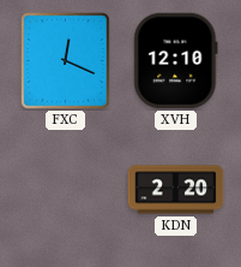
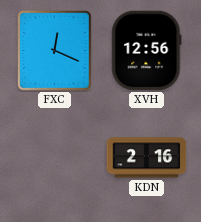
XVH: 12:10 -> 12:56
KDN: 2:20 -> 2:16
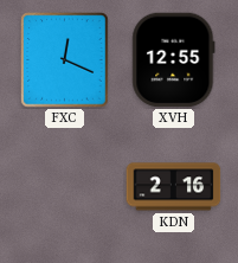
XVH: 12:56 -> 12:55
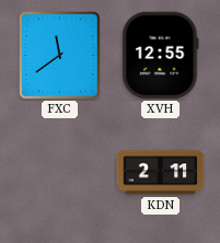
FXC: 12:19 -> 11:39
KDN: 2:16 -> 2:11
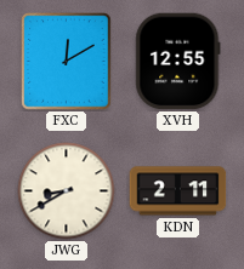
FXC: 11:39 -> 12:10
JWG: none -> 8:40
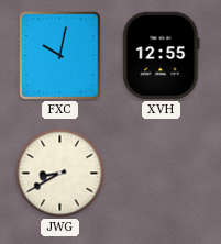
FXC: 12:10 -> 10:02
KDN: 2:11 -> none
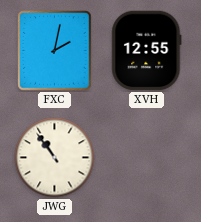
FXC: 10:02 -> 2:02
JWG: 8:40 -> 10:54
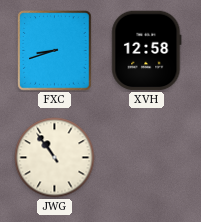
FXC: 2:02 -> 8:42
XVH: 12:55 -> 12:58
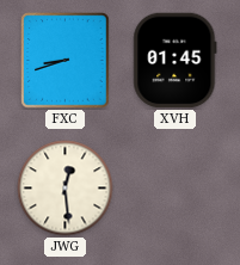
XVH: 12:58 -> 01:45
JWG: 10:54 -> 12:29
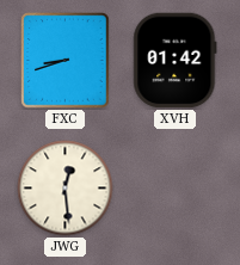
XVH: 01:45 -> 01:42
